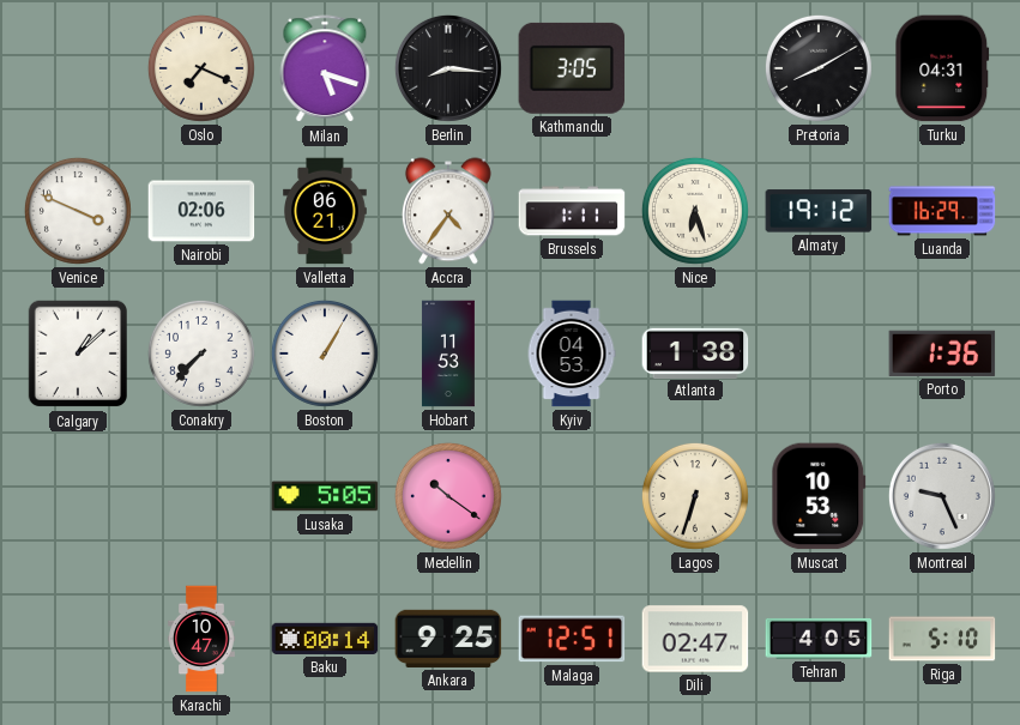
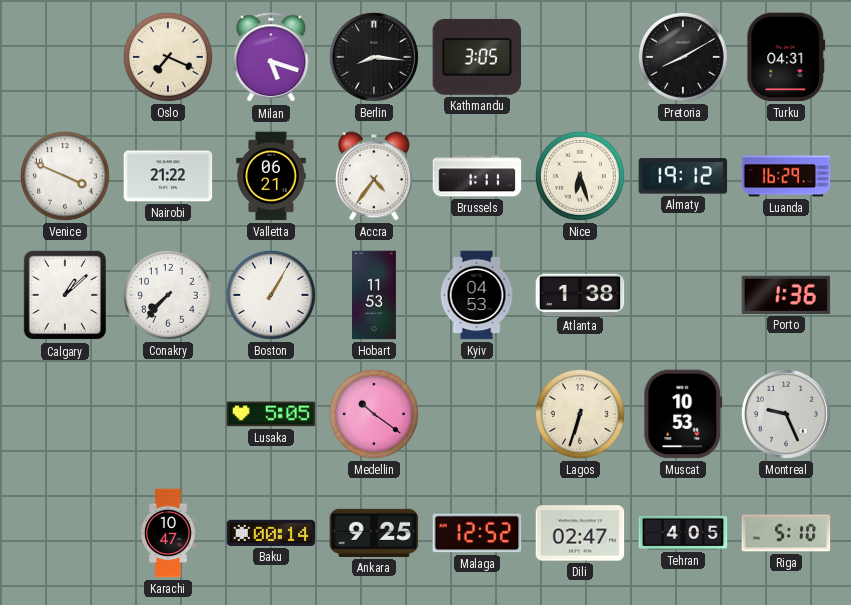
Nairobi: 02:06 -> 21:22
Malaga: 12:51 -> 12:52
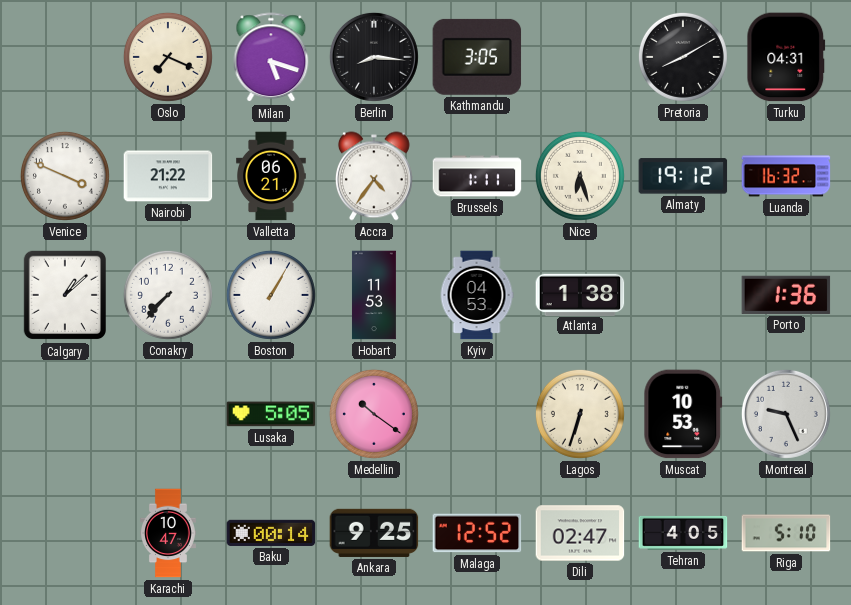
Luanda: 16:29 -> 16:32
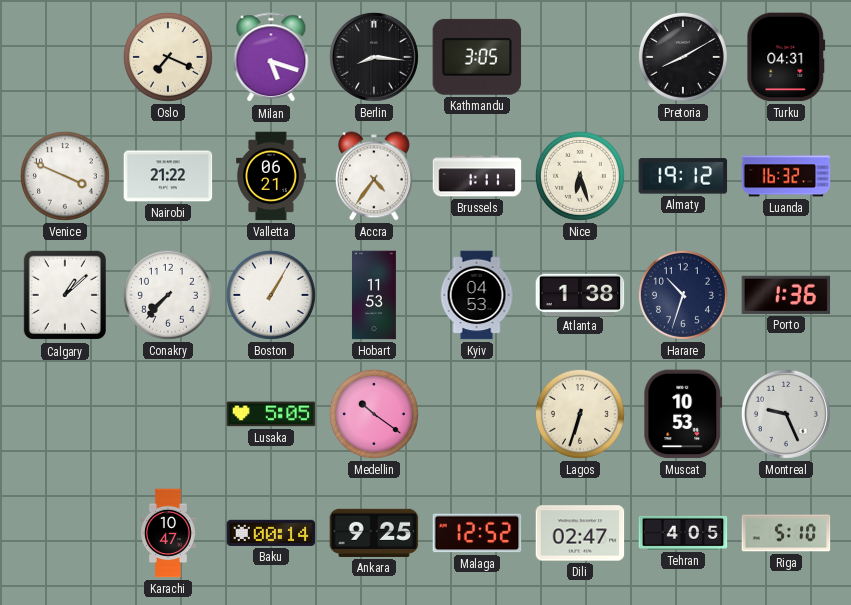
Harare: none -> 10:33
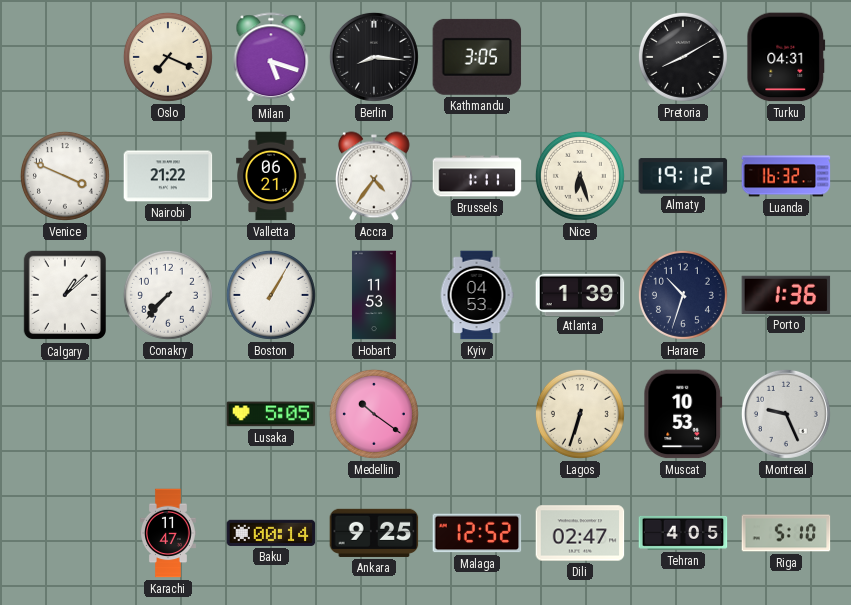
Atlanta: 1:38 -> 1:39
Karachi: 10:47 -> 11:47
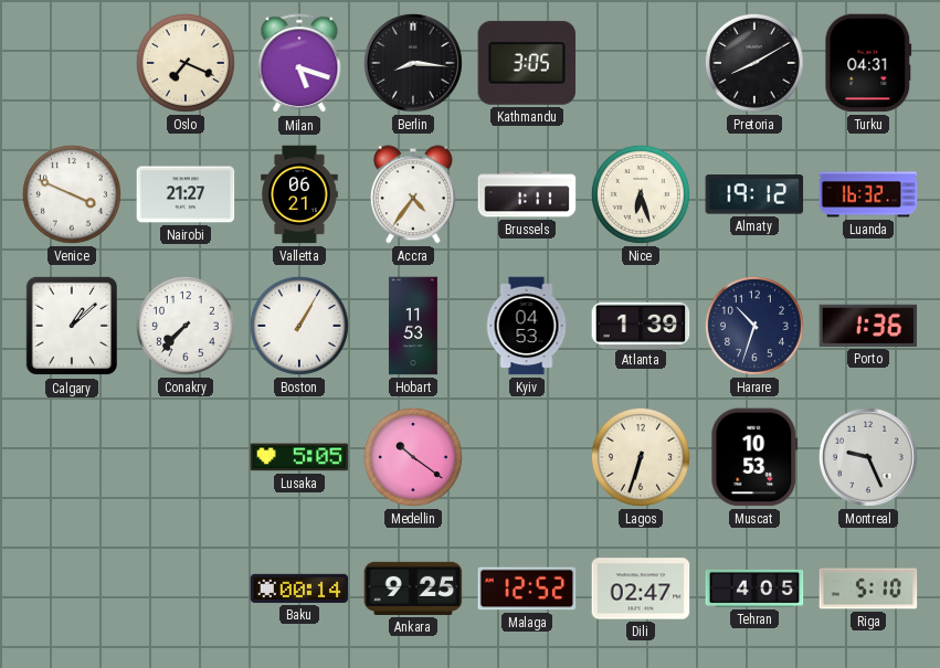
Nairobi: 21:22 -> 21:27
Karachi: 11:47 -> none
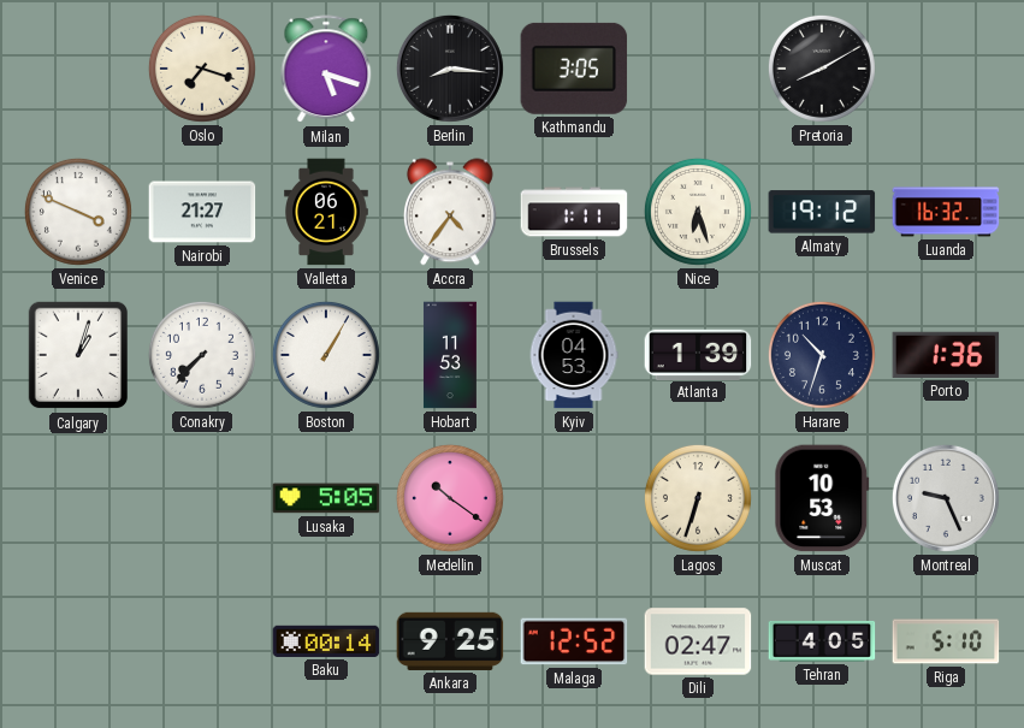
Oslo: 7:19 -> 7:18
Turku: 04:31 -> none
Calgary: 1:08 -> 1:03
